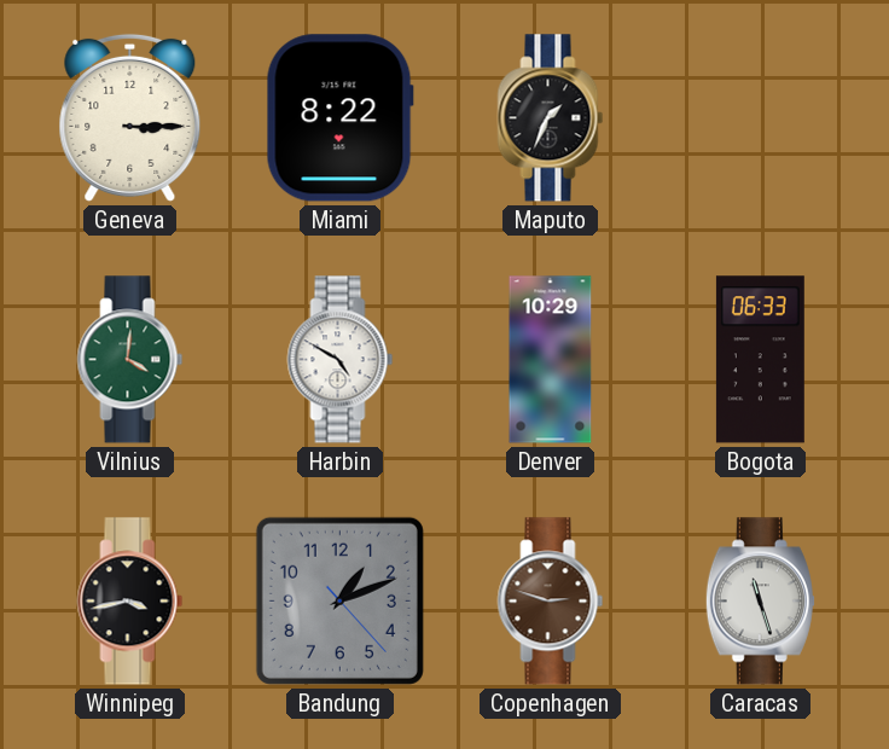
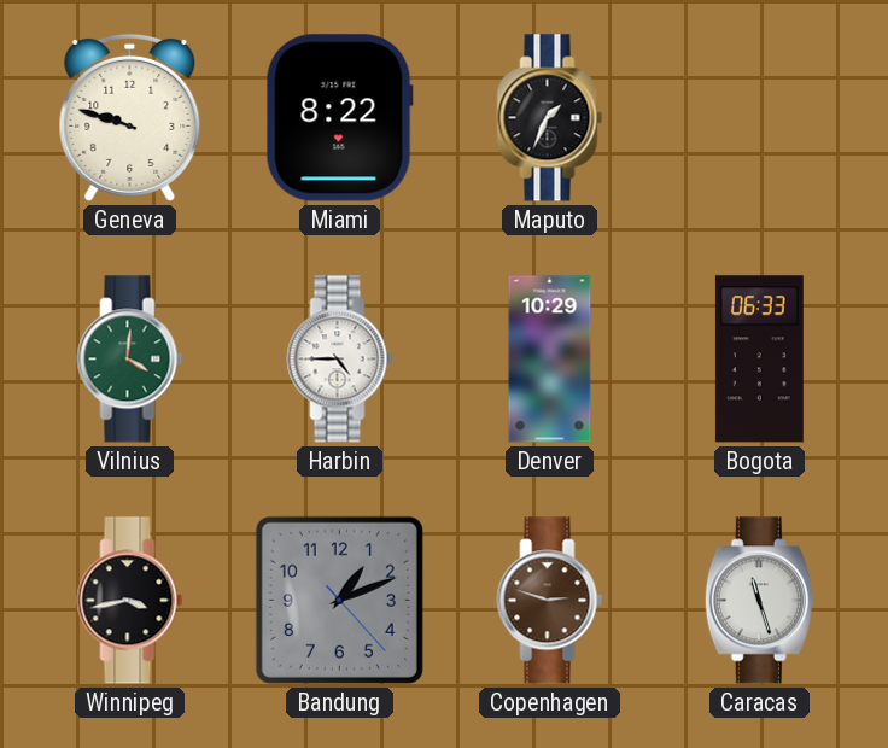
Geneva: 3:15 -> 9:48
Harbin: 4:50 -> 4:45
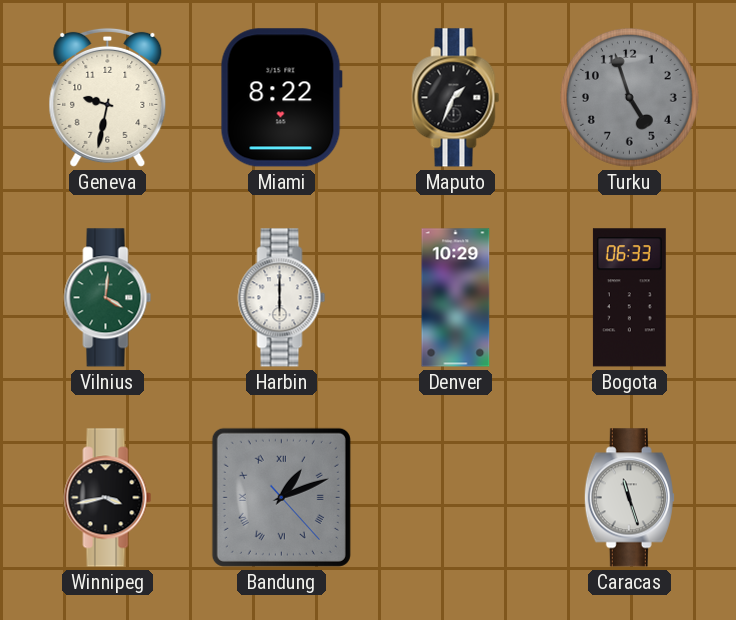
Geneva: 9:48 -> 9:32
Turku: none -> 4:57
Harbin: 4:45 -> 6:00
Bandung numerals: Arabic -> Roman
Copenhagen: 2:48 -> none
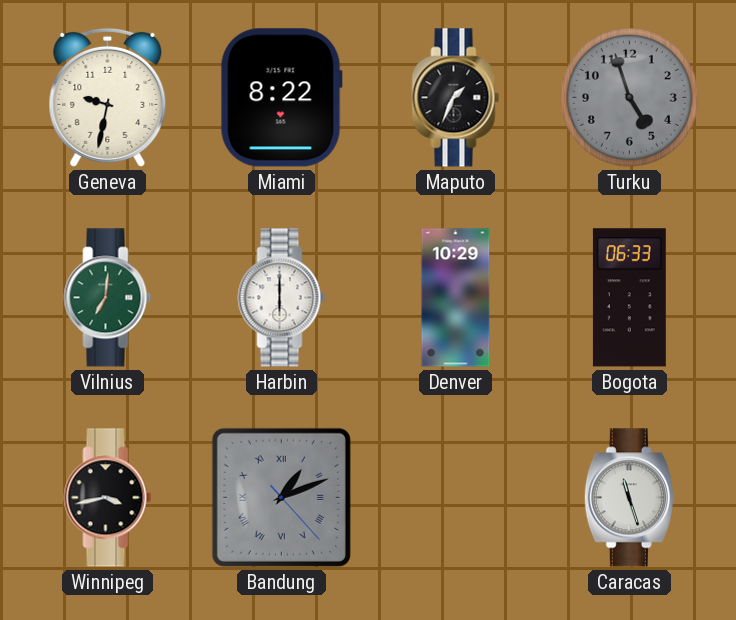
Vilnius: 4:01 -> 7:01
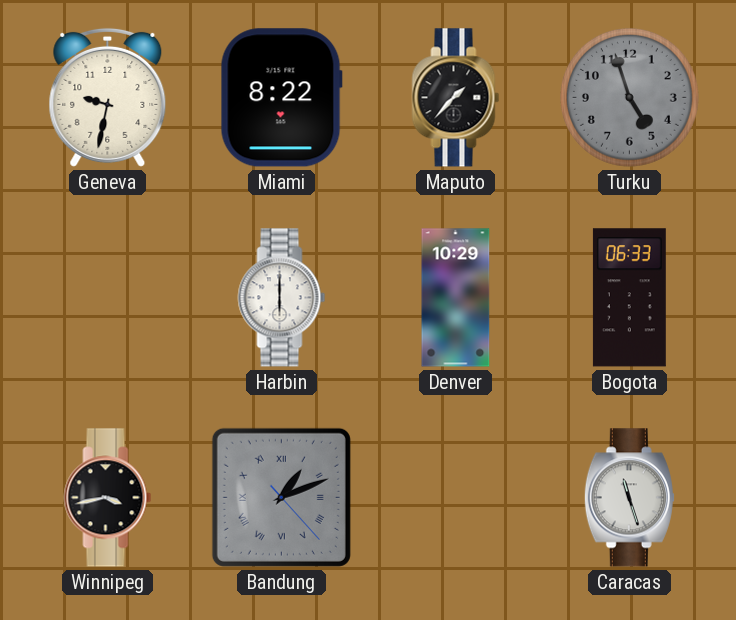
Maputo: 1:34 -> 1:37
Vilnius: 7:01 -> none
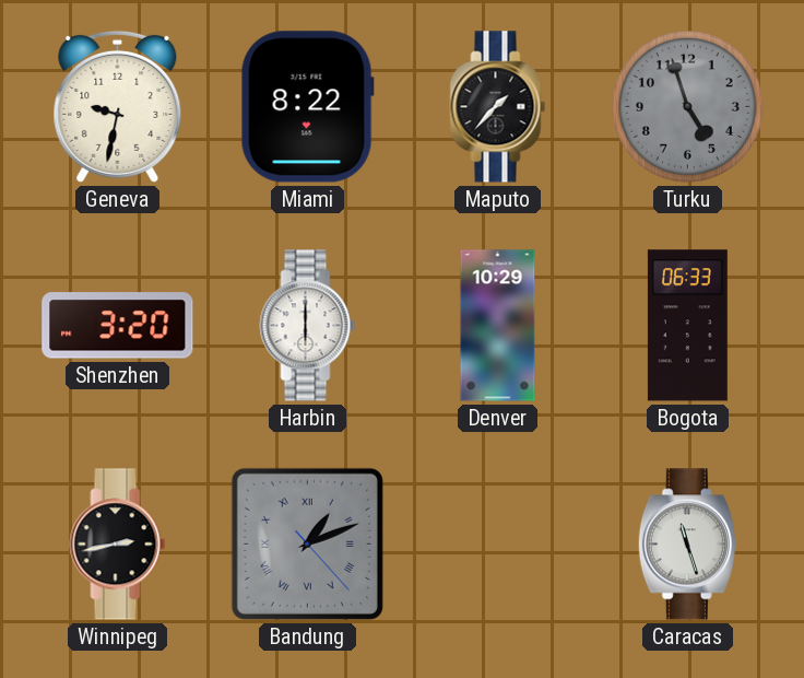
Shenzhen: none -> 3:20
Winnipeg: 3:43 -> 2:43
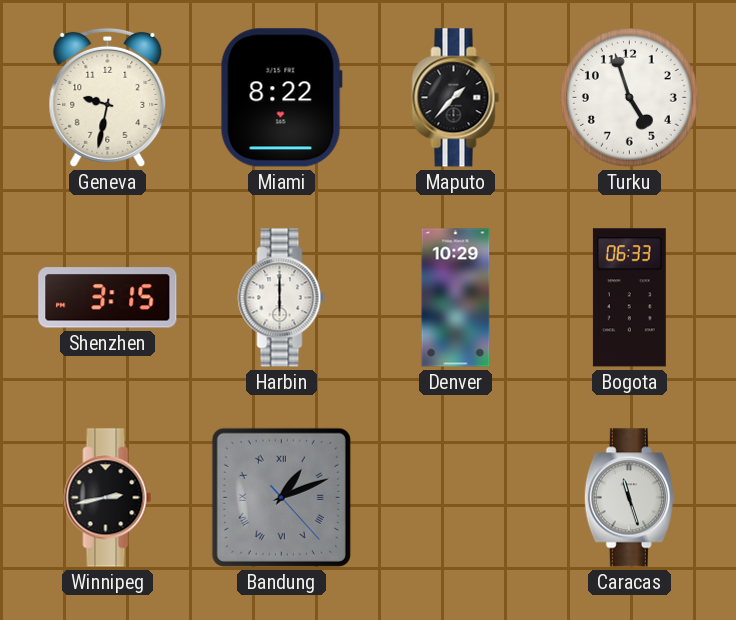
Turku dial: grey -> white
Shenzhen: 3:20 -> 3:15
